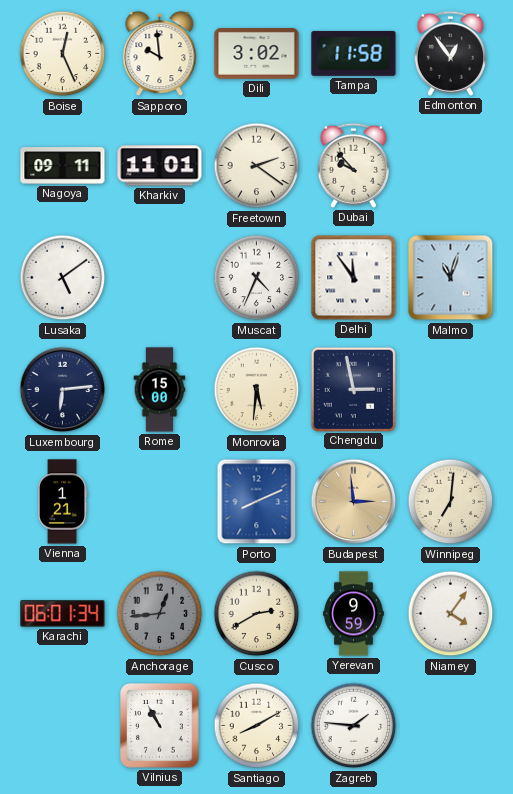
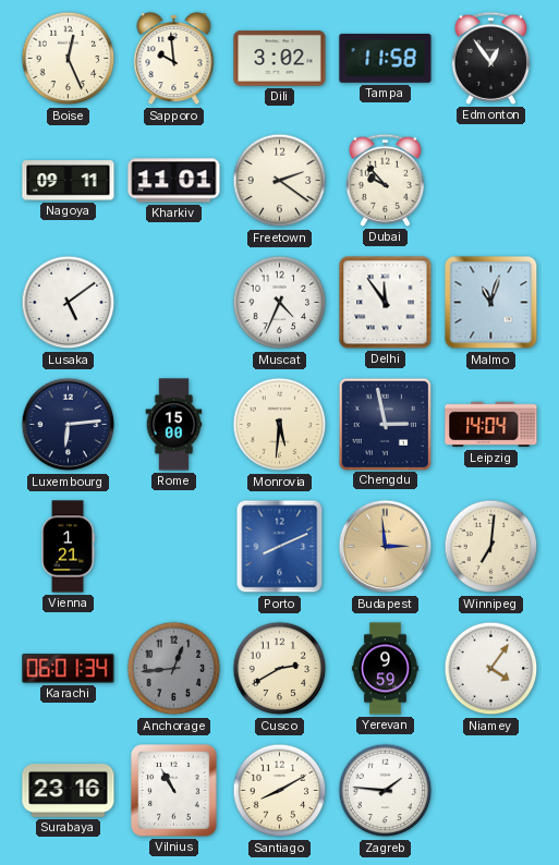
Leipzig: none -> 14:04
Surabaya: none -> 23:16
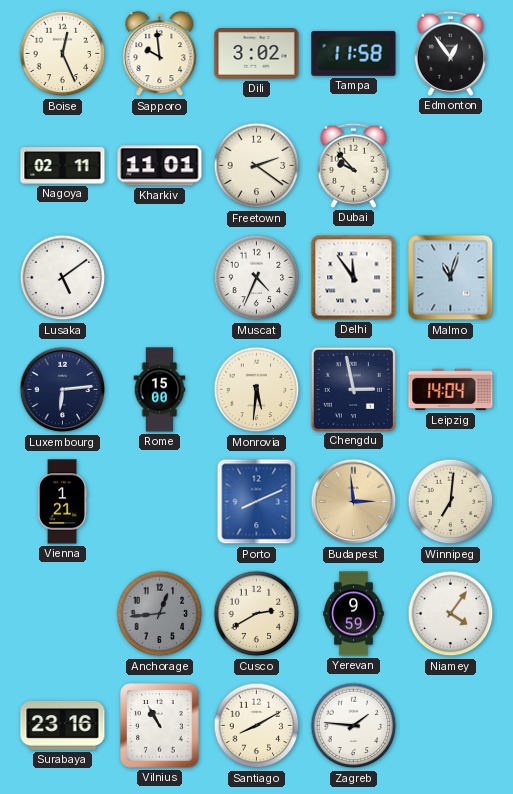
Nagoya: 09:11 -> 02:11
Karachi: 06:01 -> none
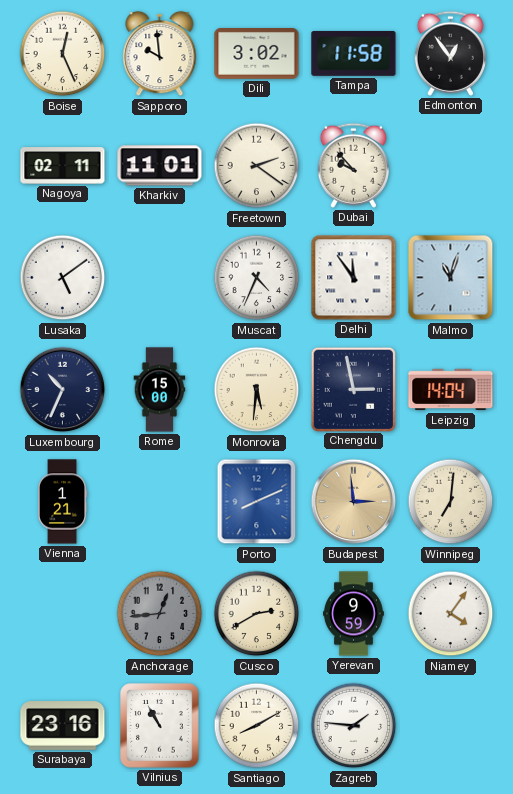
Luxembourg: 6:14 -> 10:34
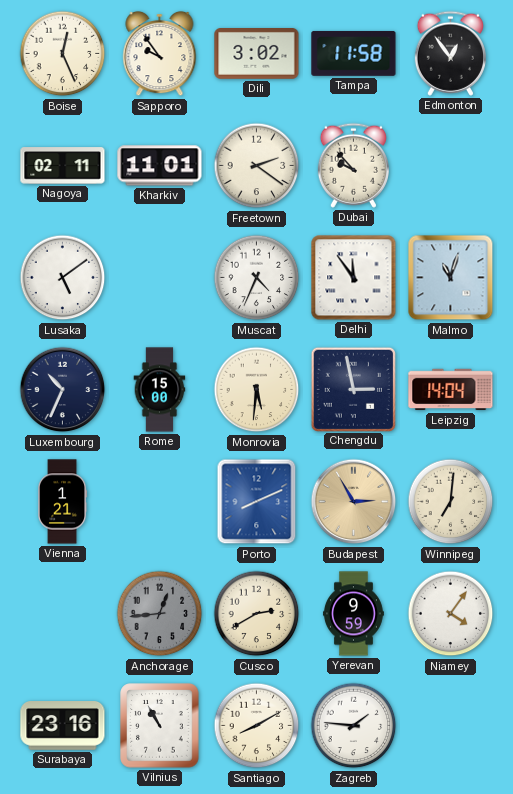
Sapporo: 9:59 -> 9:54
Budapest: 2:59 -> 2:55
